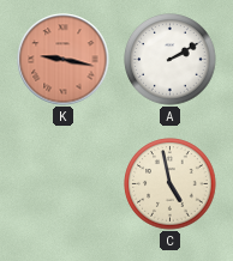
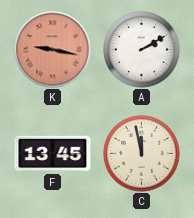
F: none -> 13:45
C: 4:58 -> 11:58
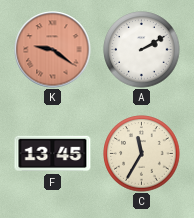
K: 9:17 -> 9:21
C: 11:58 -> 11:35
